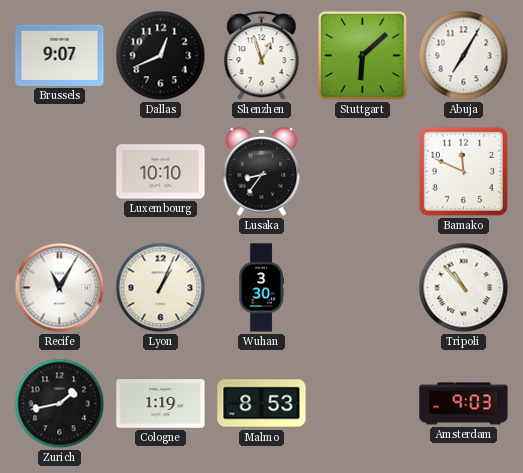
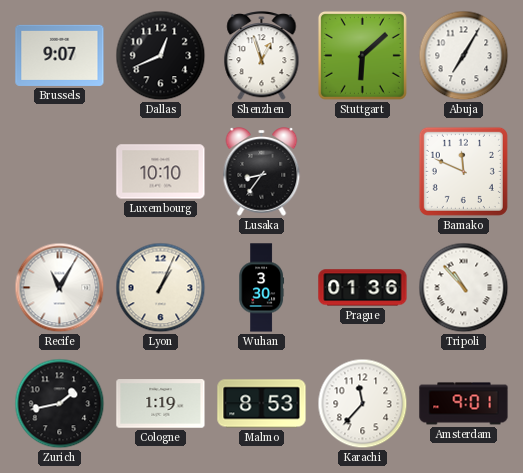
Prague: none -> 01:36
Karachi: none -> 11:37
Amsterdam: 9:03 -> 9:01
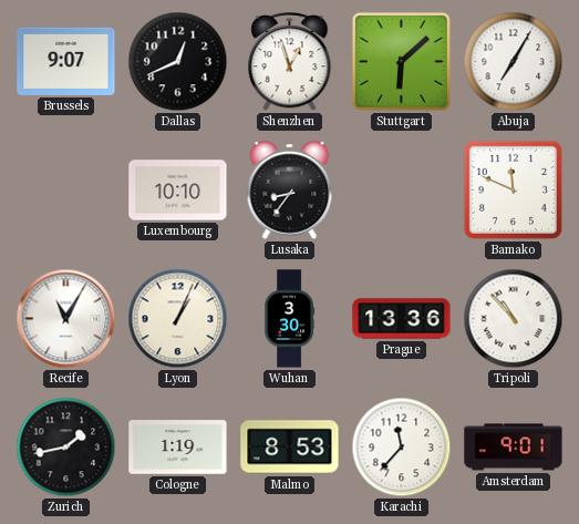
Prague: 01:36 -> 13:36
